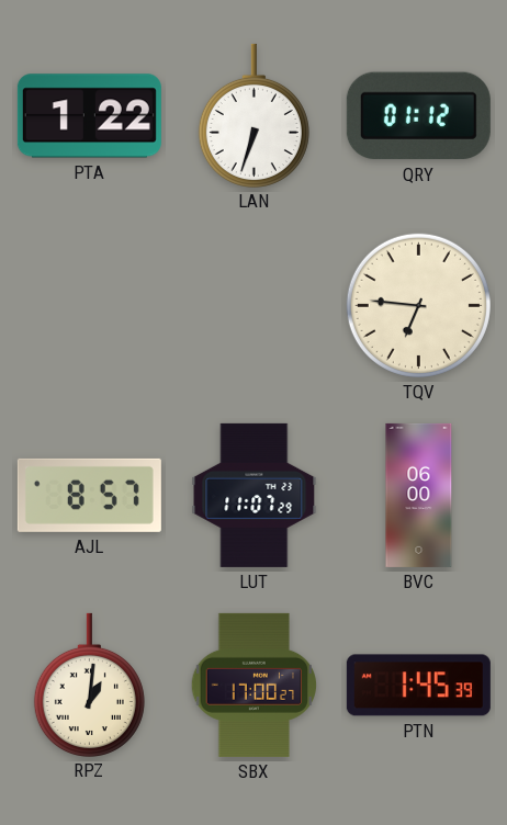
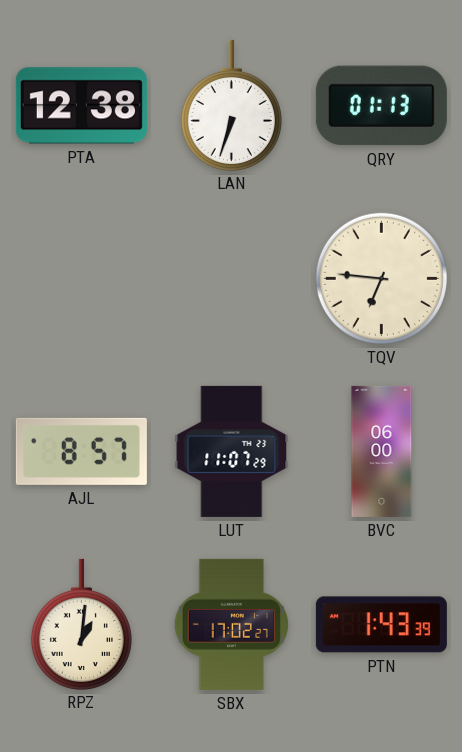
PTA: 1:22 -> 12:38
QRY: 01:12 -> 01:13
SBX: 17:00 -> 17:02
PTN: 1:45 -> 1:43
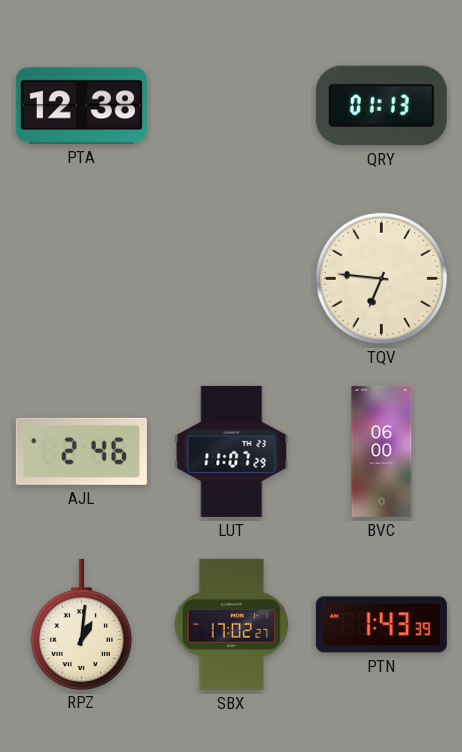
LAN: 6:33 -> none
AJL: 8:57 -> 2:46
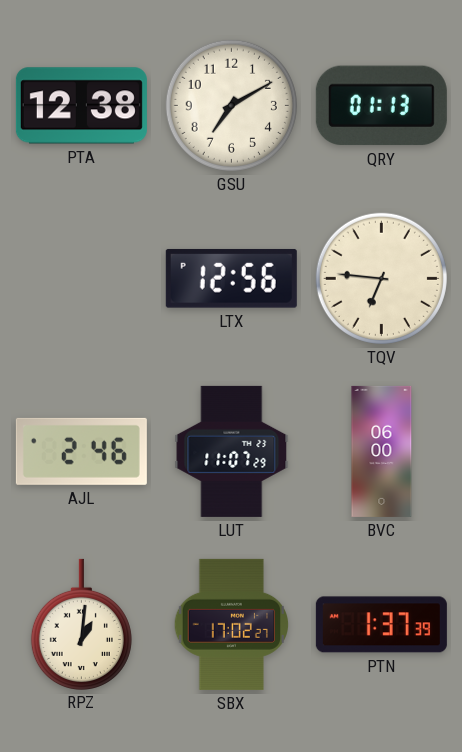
GSU: none -> 7:10
LTX: none -> 12:56
PTN: 1:43 -> 1:37
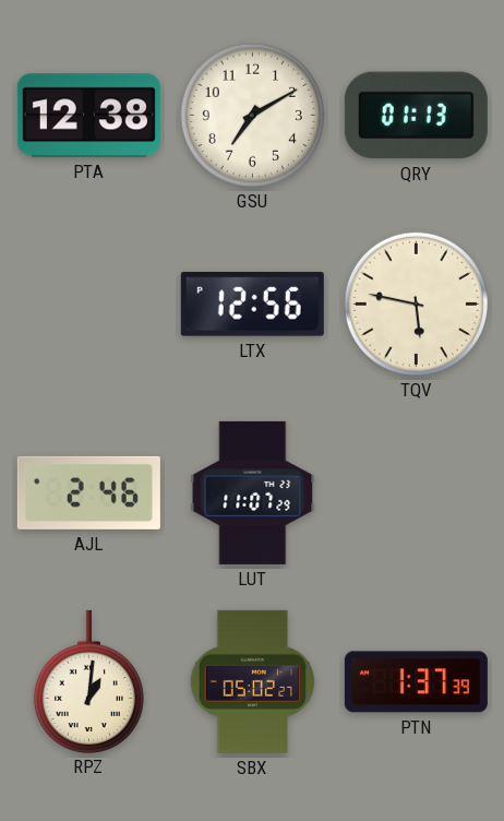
TQV: 6:46 -> 5:47
BVC: 06:00 -> none
SBX: 17:02 -> 05:02
